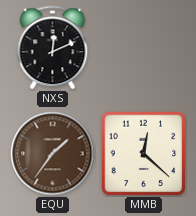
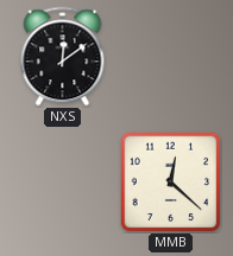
NXS: 12:11 -> 12:09
EQU: 1:36 -> none
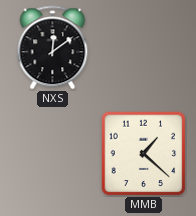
MMB: 12:22 -> 1:22
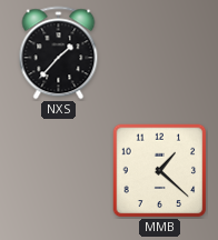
NXS: 12:09 -> 1:37
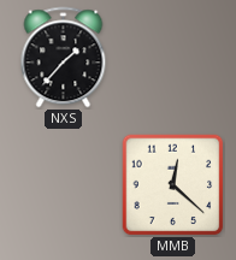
MMB: 1:22 -> 12:22
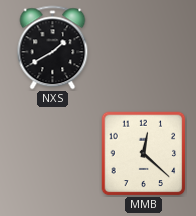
NXS: 1:37 -> 1:40
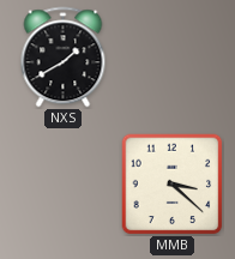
MMB: 12:22 -> 3:22
